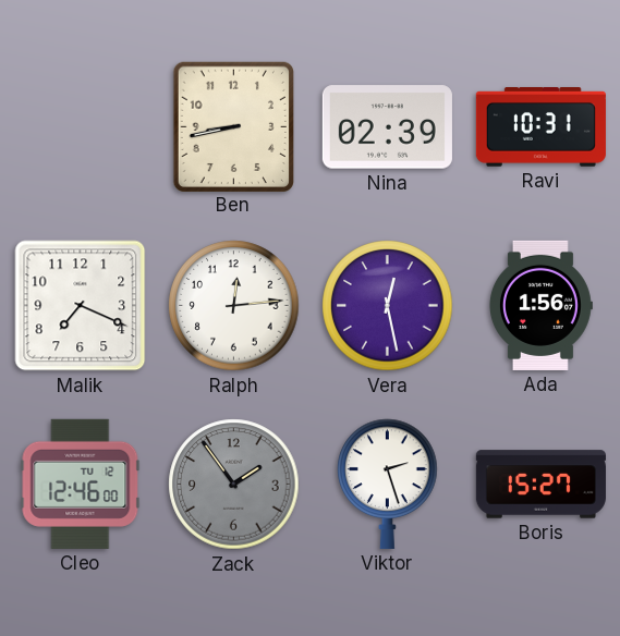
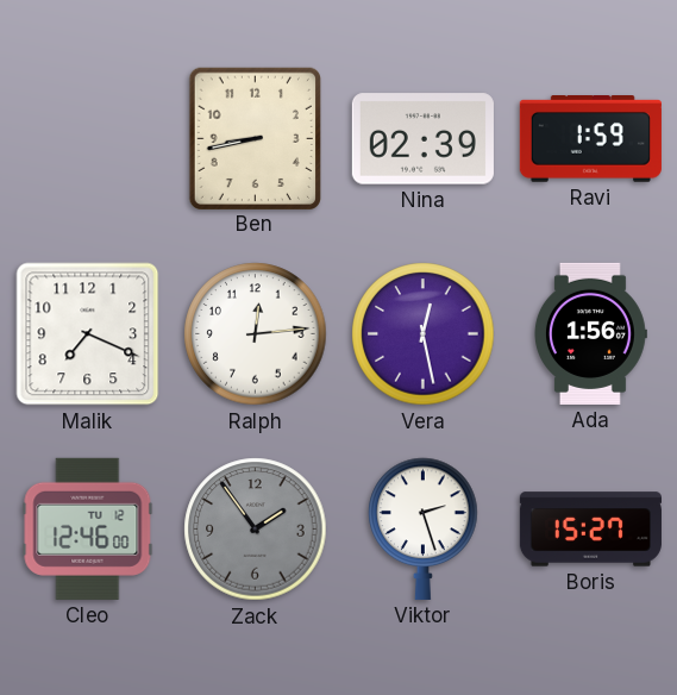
Ravi: 10:31 -> 1:59
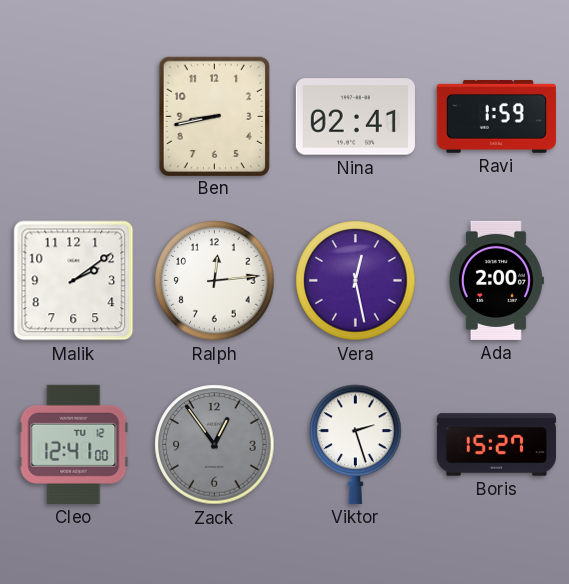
Nina: 02:39 -> 02:41
Malik: 7:19 -> 2:09
Ada: 1:56 -> 2:00
Cleo: 12:46 -> 12:41
Zack: 1:54 -> 12:54
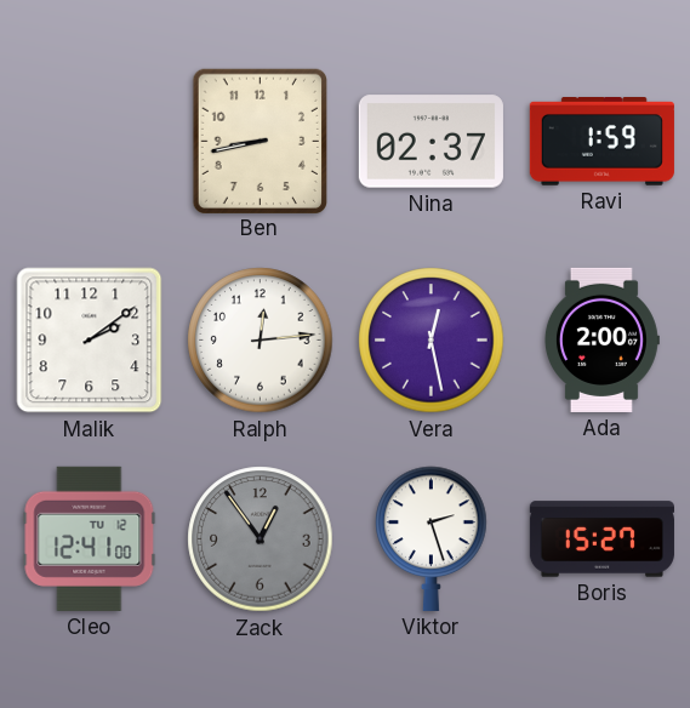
Nina: 02:41 -> 02:37
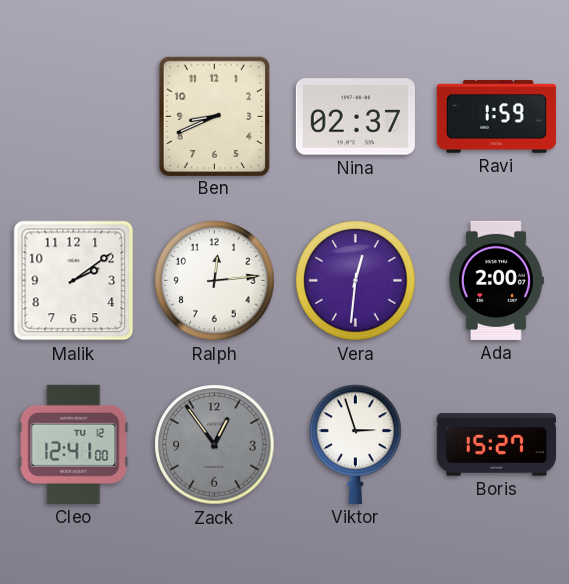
Ben: 8:43 -> 8:41
Vera: 12:28 -> 12:31
Viktor: 2:27 -> 2:57
